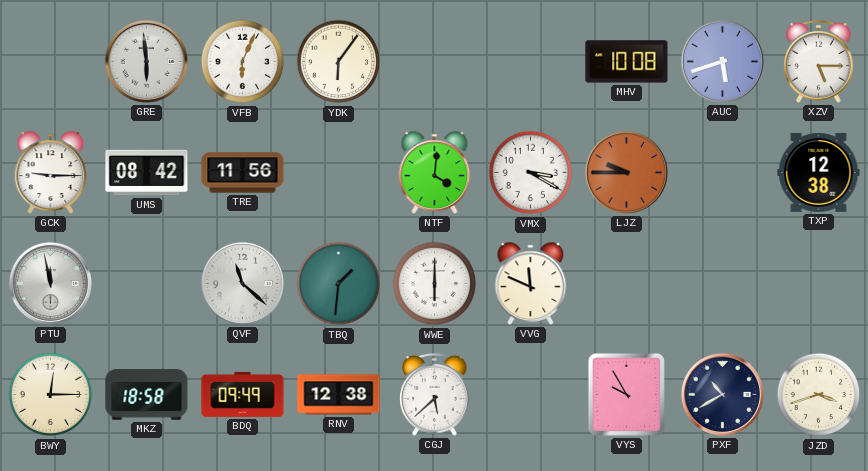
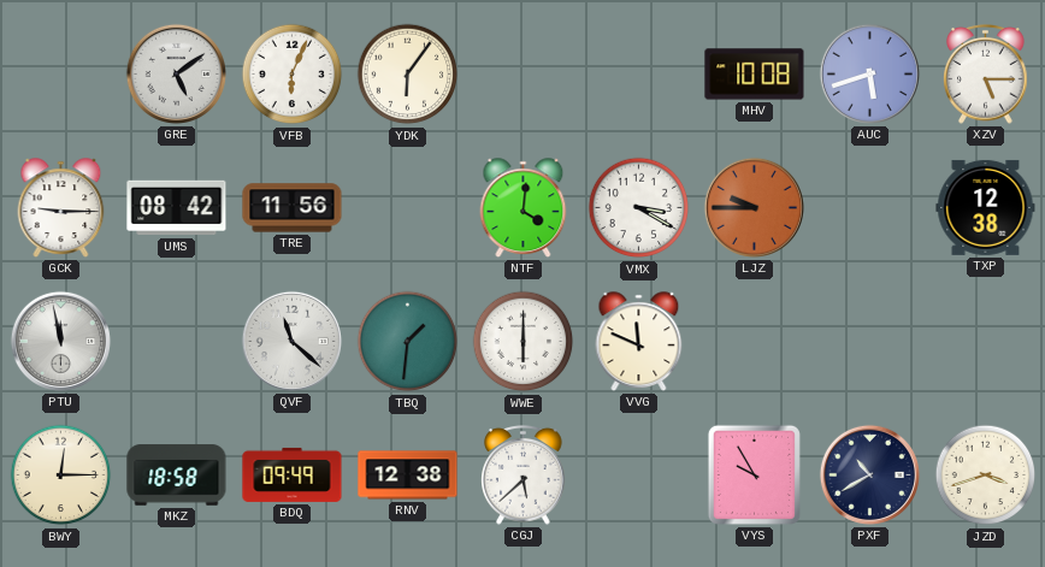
GRE: 5:59 -> 5:09
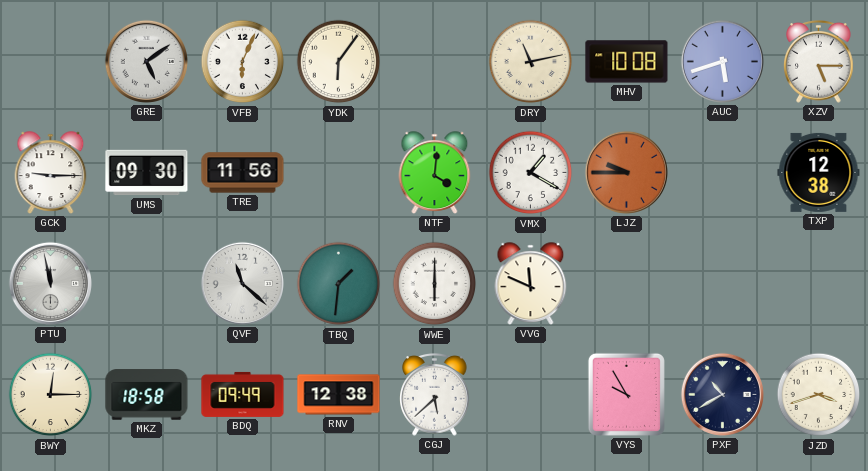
DRY: none -> 11:13
UMS: 08:42 -> 09:30
VMX: 3:20 -> 1:20
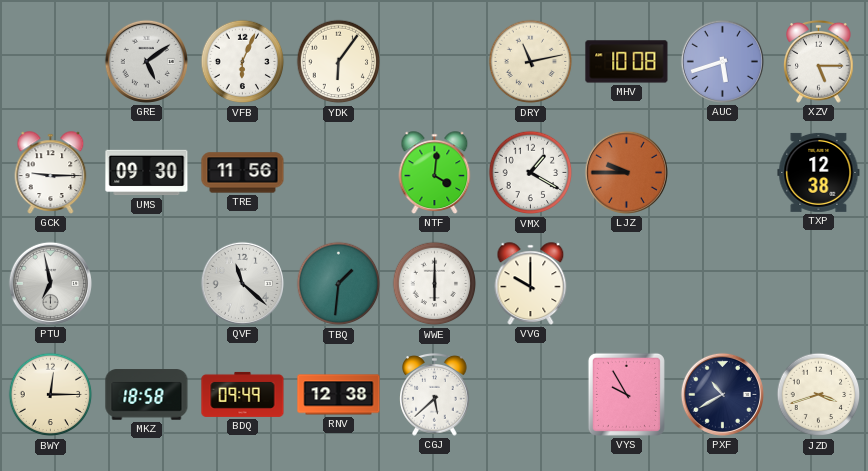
PTU: 11:58 -> 6:58
VVG: 11:49 -> 10:00
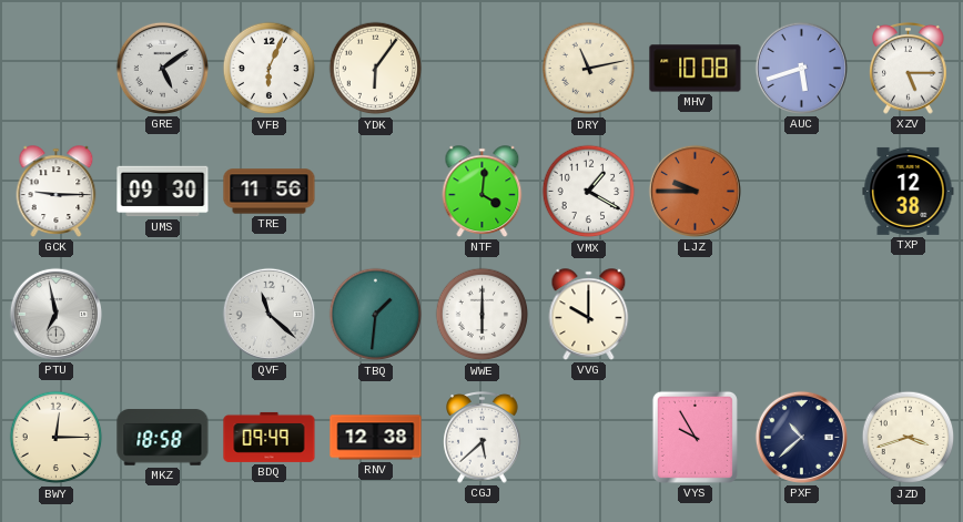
PXF: 10:40 -> 10:38
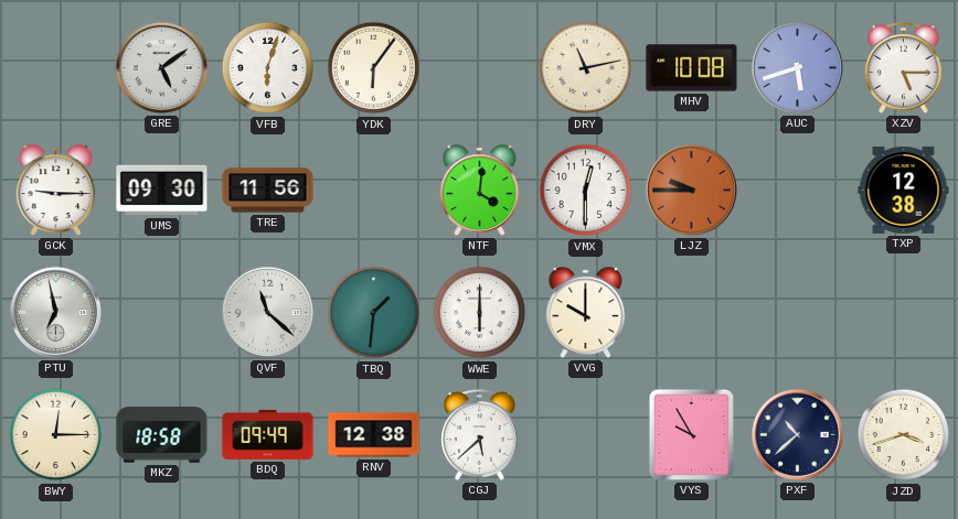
VFB: 6:04 -> 6:03
VMX: 1:20 -> 12:30
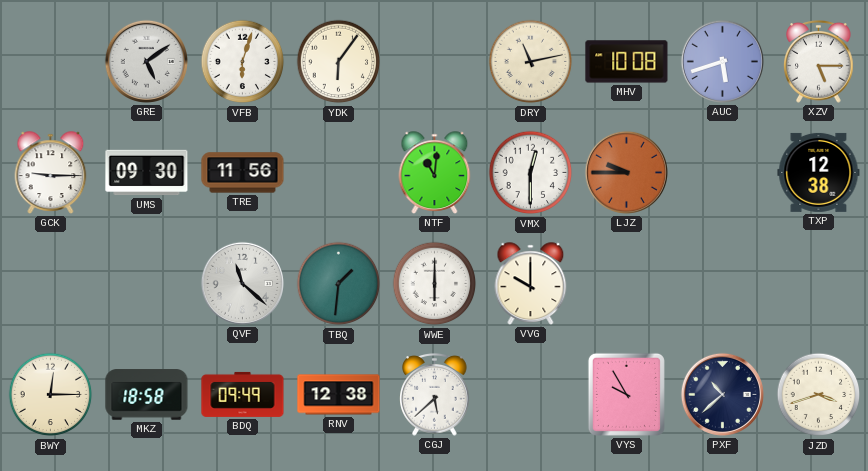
NTF: 4:01 -> 11:01
PTU: 6:58 -> none
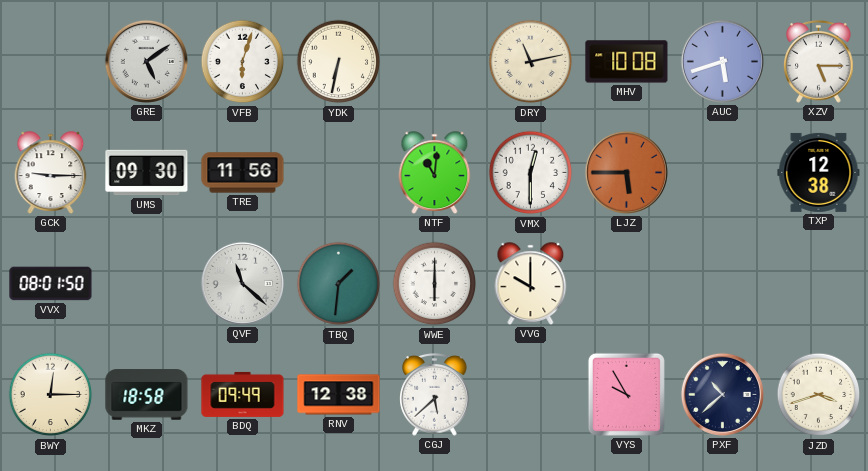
YDK: 6:06 -> 6:32
LJZ: 9:45 -> 5:45
VVX: none -> 08:01
